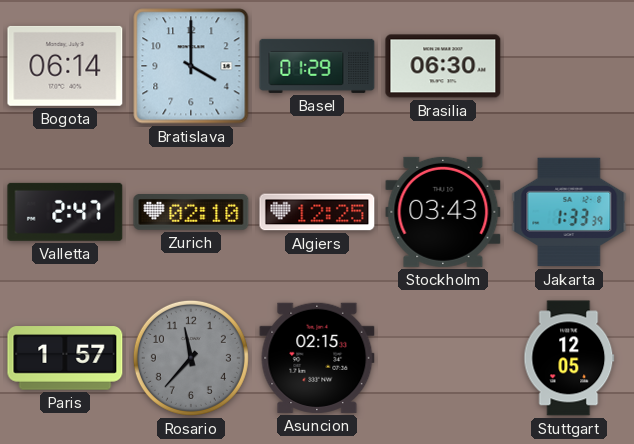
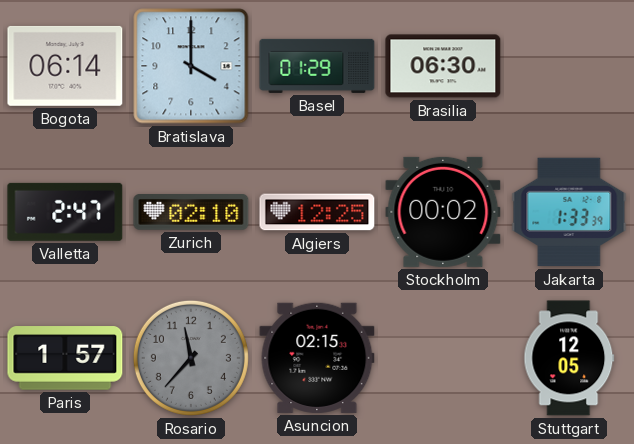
Stockholm: 03:43 -> 00:02
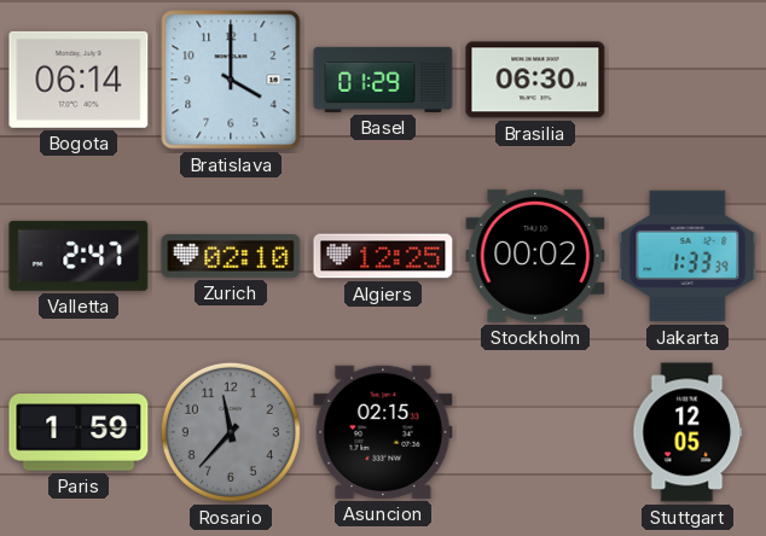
Paris: 1:57 -> 1:59
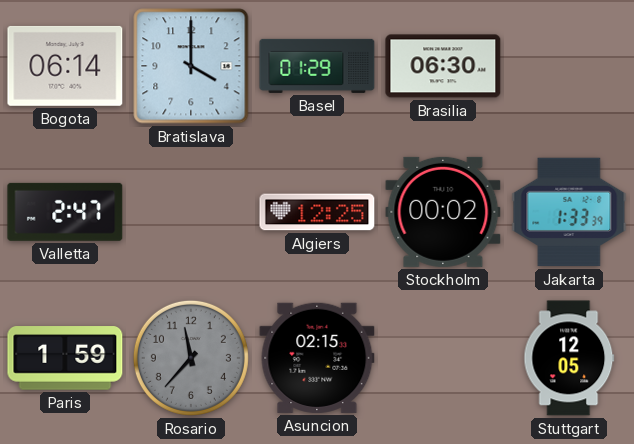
Zurich: 02:10 -> none
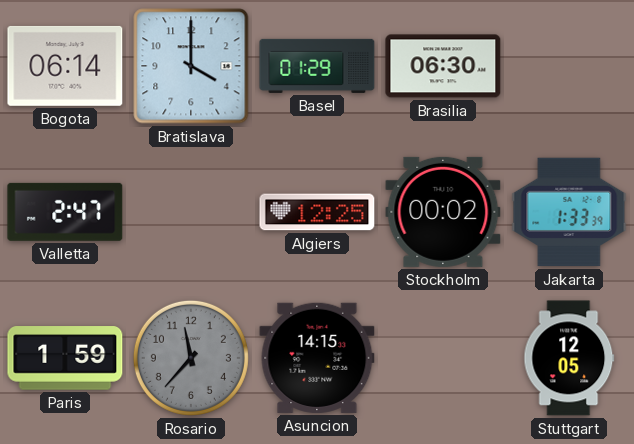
Asuncion: 02:15 -> 14:15
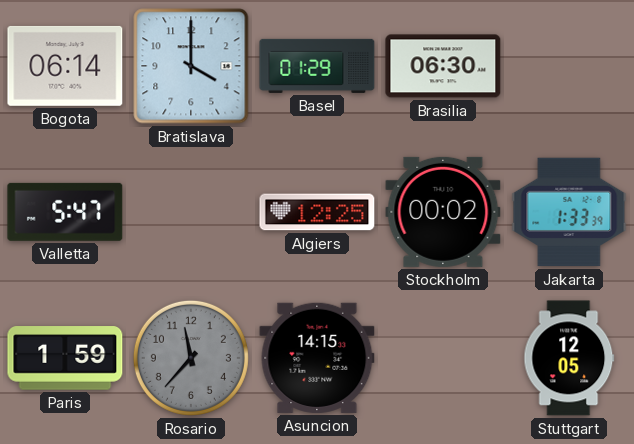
Valletta: 2:47 -> 5:47
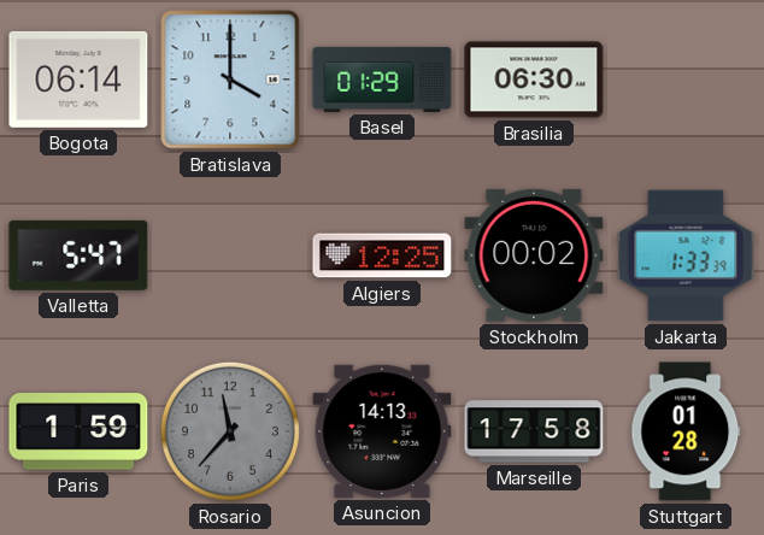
Asuncion: 14:15 -> 14:13
Marseille: none -> 17:58
Stuttgart: 12:05 -> 01:28
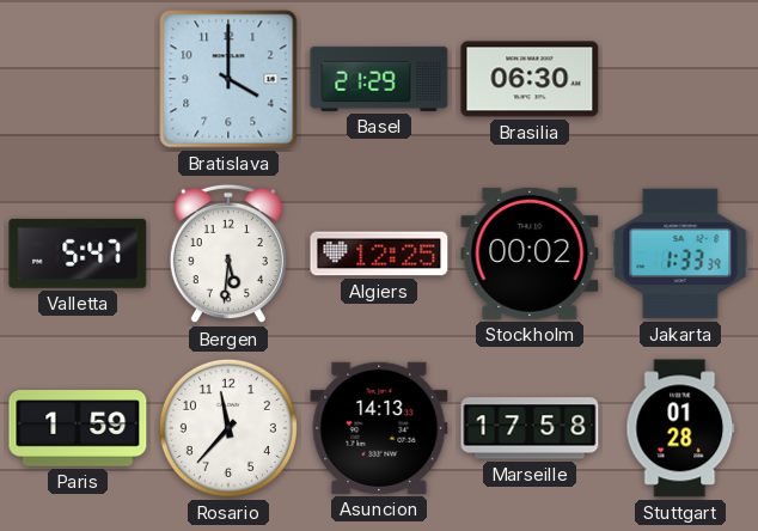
Bogota: 06:14 -> none
Basel: 01:29 -> 21:29
Bergen: none -> 5:31
Rosario dial: grey -> white
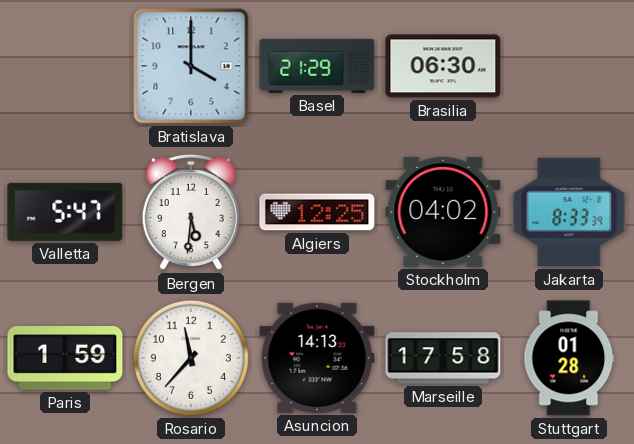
Stockholm: 00:02 -> 04:02
Jakarta: 1:33 -> 8:33
